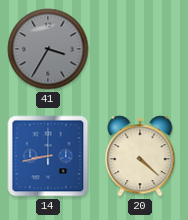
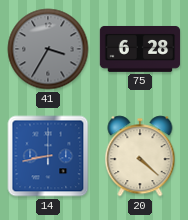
75: none -> 6:28
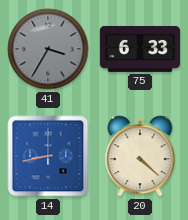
75: 6:28 -> 6:33
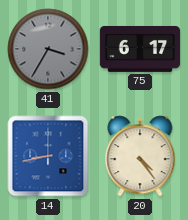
75: 6:33 -> 6:17
20: 4:22 -> 4:24
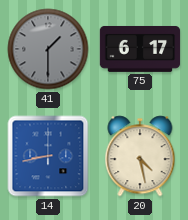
41: 3:35 -> 1:30
20: 4:24 -> 4:28
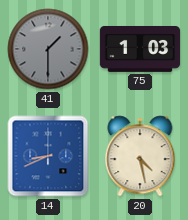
75: 6:17 -> 1:03
14: 8:43 -> 8:41
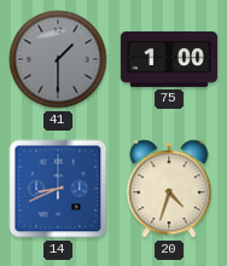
75: 1:03 -> 1:00
20: 4:28 -> 4:33
